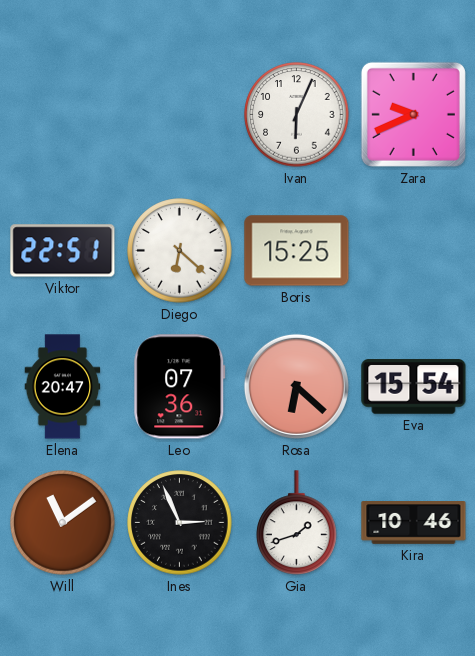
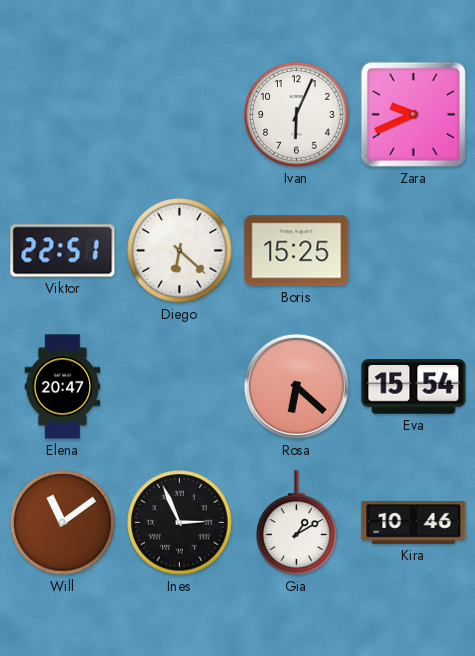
Leo: 07:36 -> none
Gia: 1:42 -> 1:10
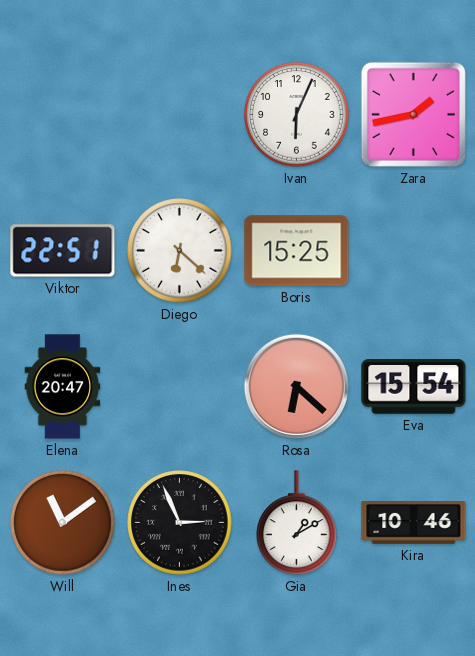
Zara: 9:41 -> 1:43
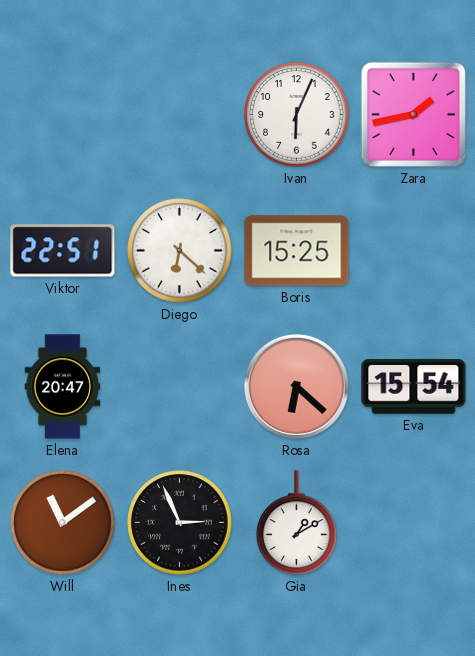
Kira: 10:46 -> none
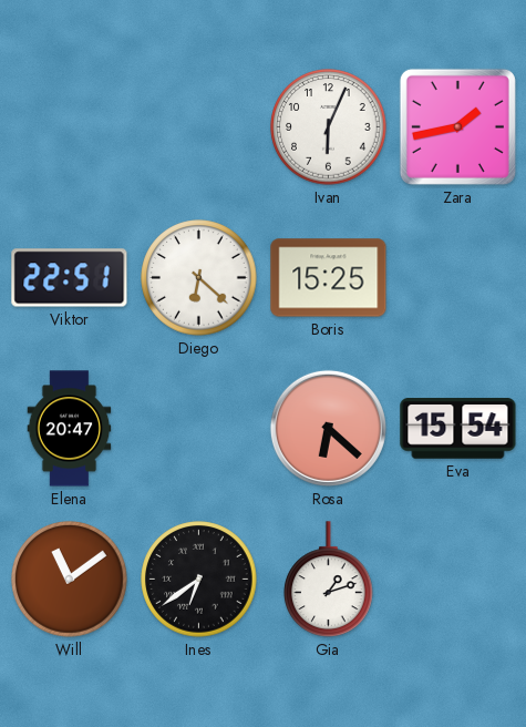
Ines: 2:56 -> 6:39
Gia: 1:10 -> 1:12
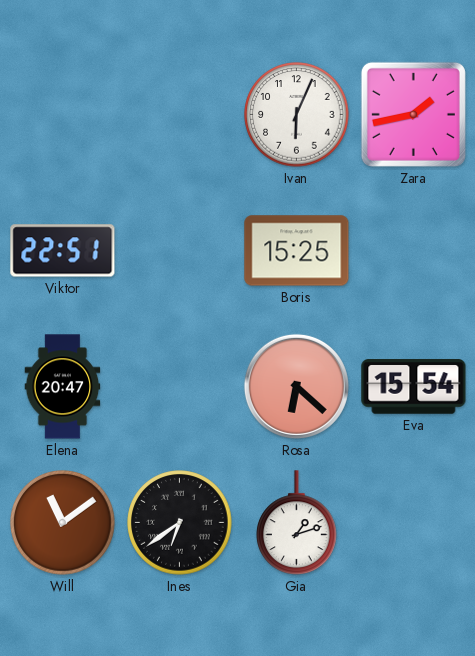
Diego: 6:22 -> none
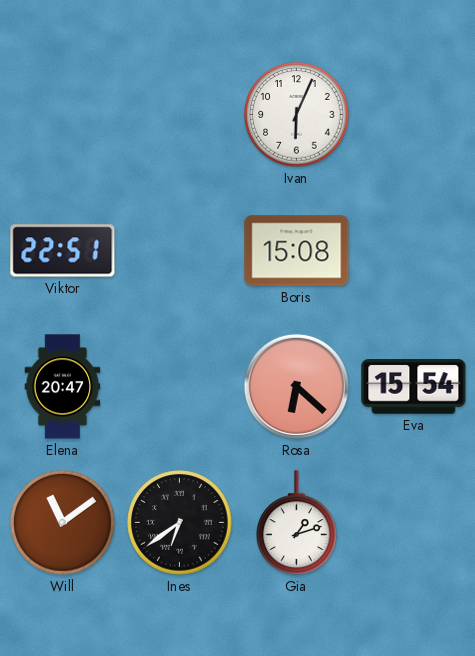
Zara: 1:43 -> none
Boris: 15:25 -> 15:08
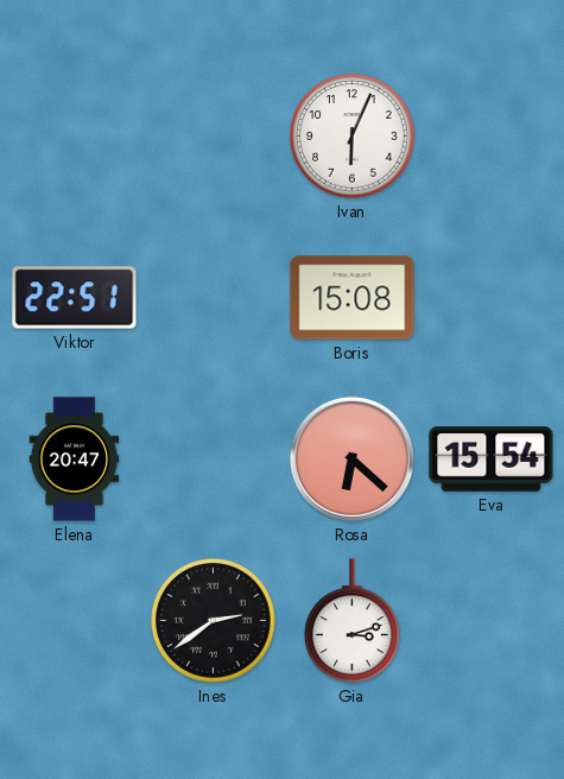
Will: 11:09 -> none
Ines: 6:39 -> 2:39
Gia: 1:12 -> 3:12
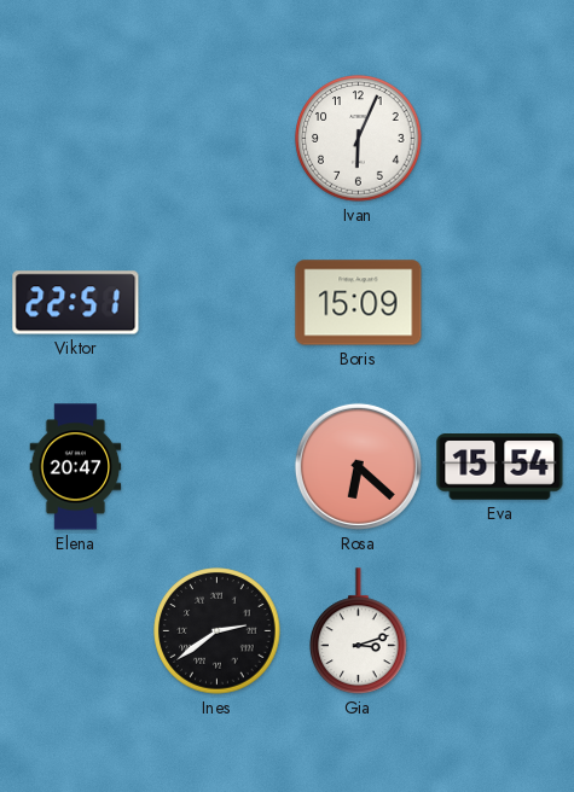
Boris: 15:08 -> 15:09
